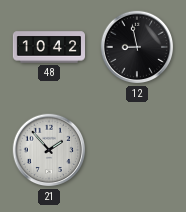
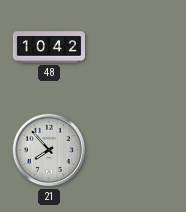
12: 8:58 -> none
21: 1:53 -> 7:53
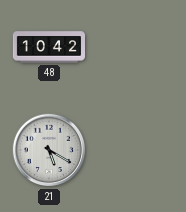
21: 7:53 -> 5:20
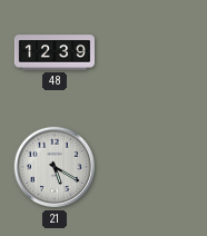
48: 10:42 -> 12:39
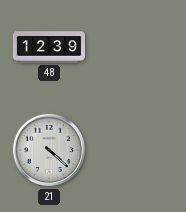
21: 5:20 -> 4:22
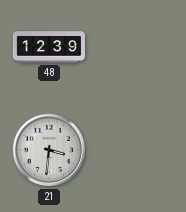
21: 4:22 -> 3:31
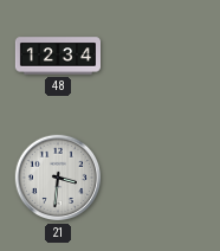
48: 12:39 -> 12:34
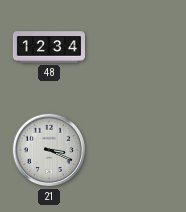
21: 3:31 -> 3:19
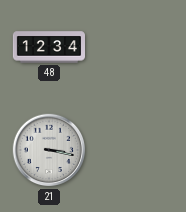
21: 3:19 -> 3:17
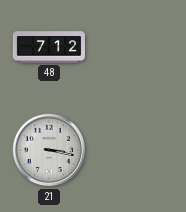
48: 12:34 -> 7:12
